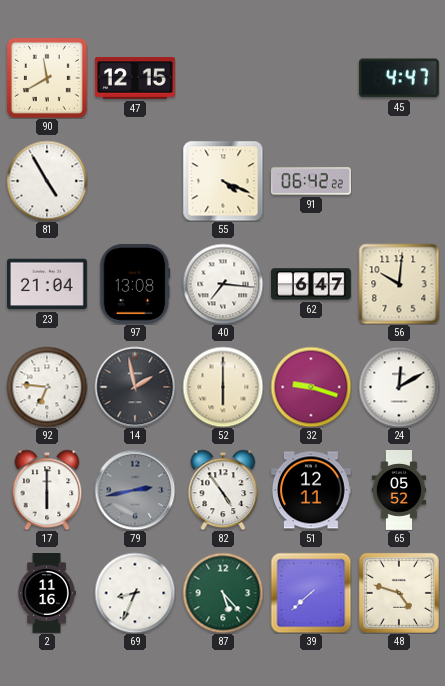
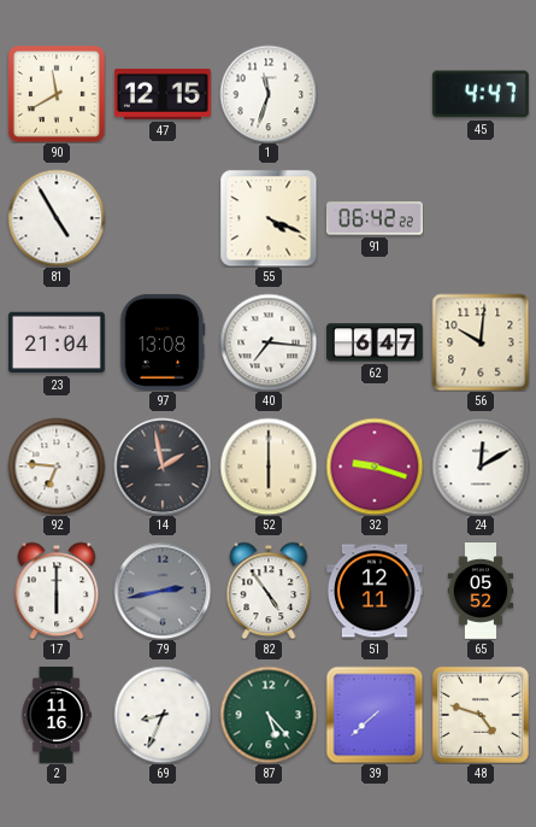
1: none -> 11:33
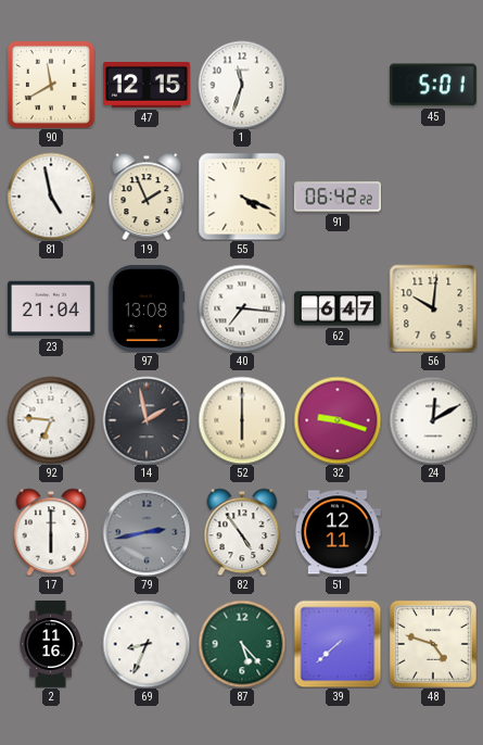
45: 4:47 -> 5:01
81: 4:55 -> 4:58
19: none -> 1:56
65: 05:52 -> none
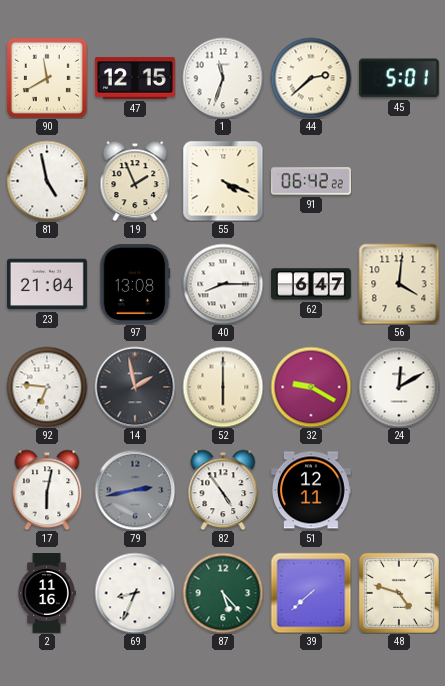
44: none -> 2:38
40: 7:16 -> 8:15
56: 10:01 -> 4:01
32: 9:18 -> 9:20
17: 6:00 -> 6:02
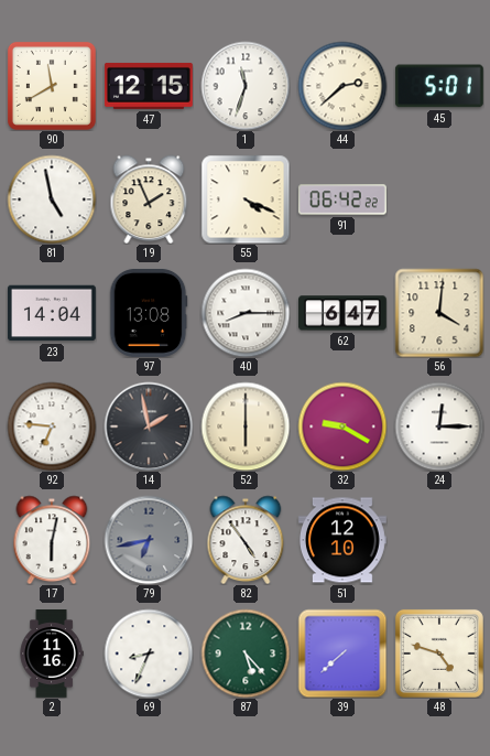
23: 21:04 -> 14:04
24: 12:10 -> 12:15
79: 2:43 -> 6:43
51: 12:11 -> 12:10
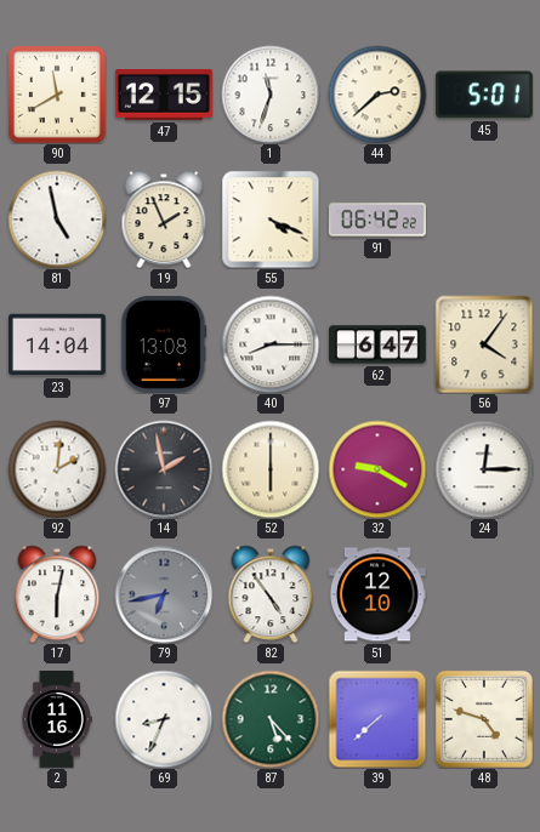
56: 4:01 -> 4:06
92: 6:46 -> 2:01
